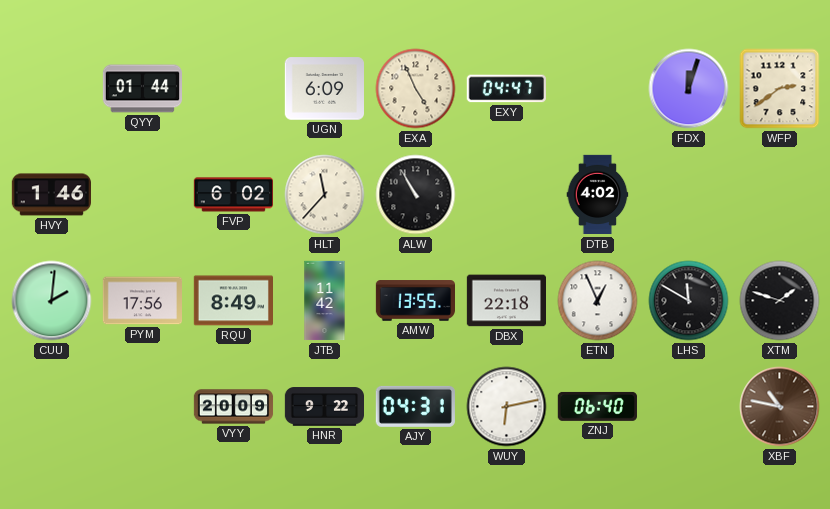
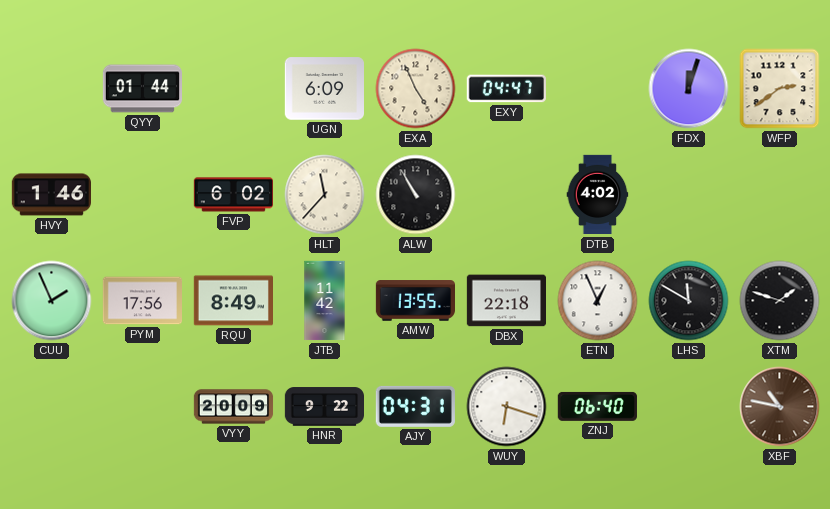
CUU: 2:01 -> 1:56
WUY: 6:13 -> 6:18
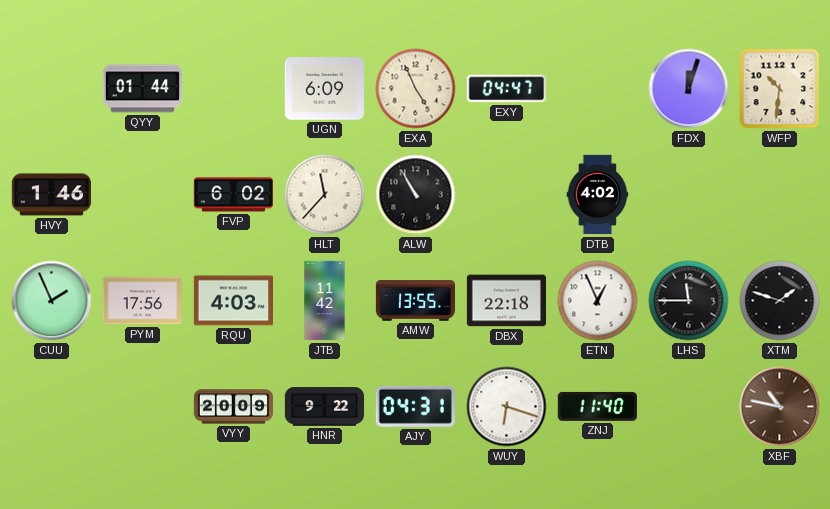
WFP: 2:39 -> 10:31
RQU: 8:49 -> 4:03
LHS: 11:50 -> 11:45
ZNJ: 06:40 -> 11:40
